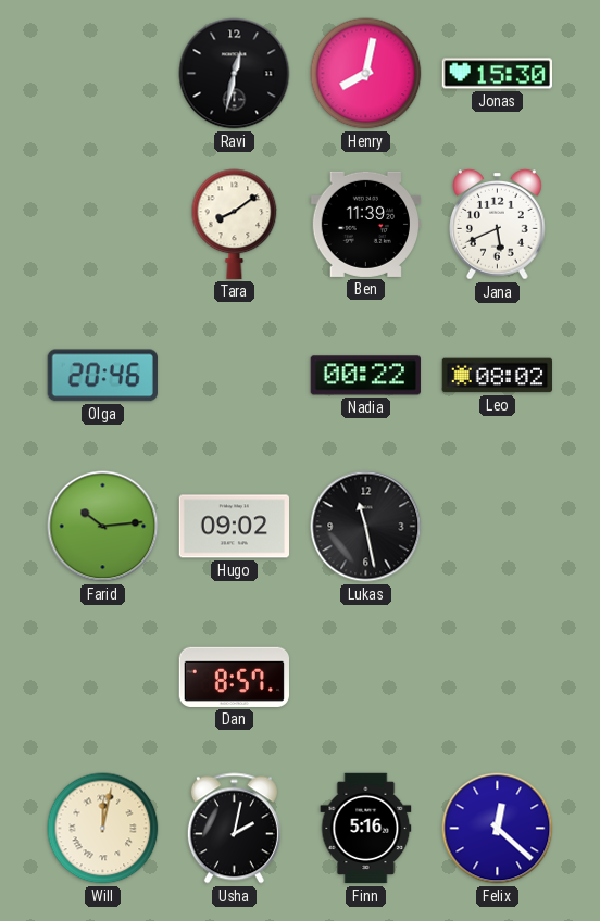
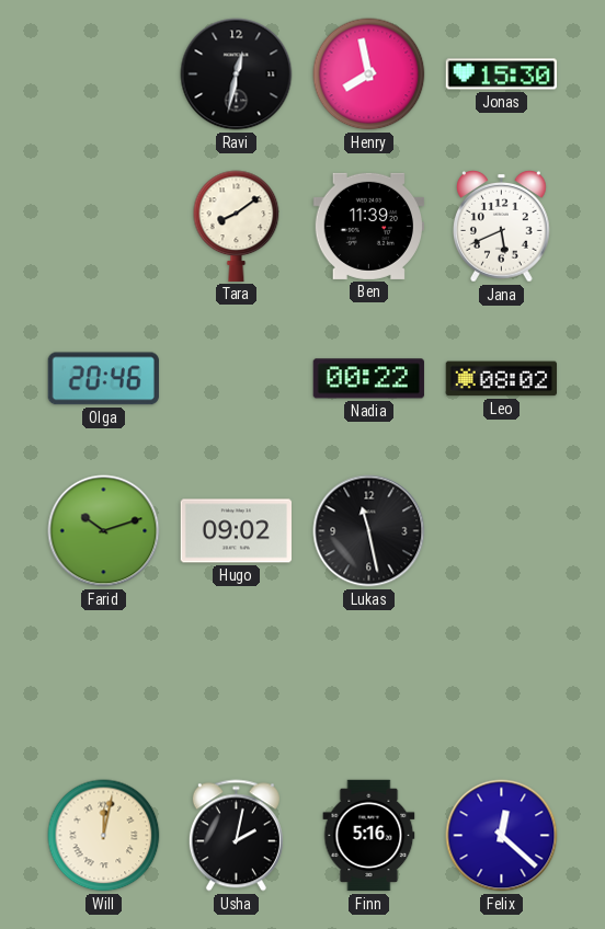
Henry: 8:02 -> 7:58
Farid: 10:14 -> 10:12
Dan: 8:57 -> none
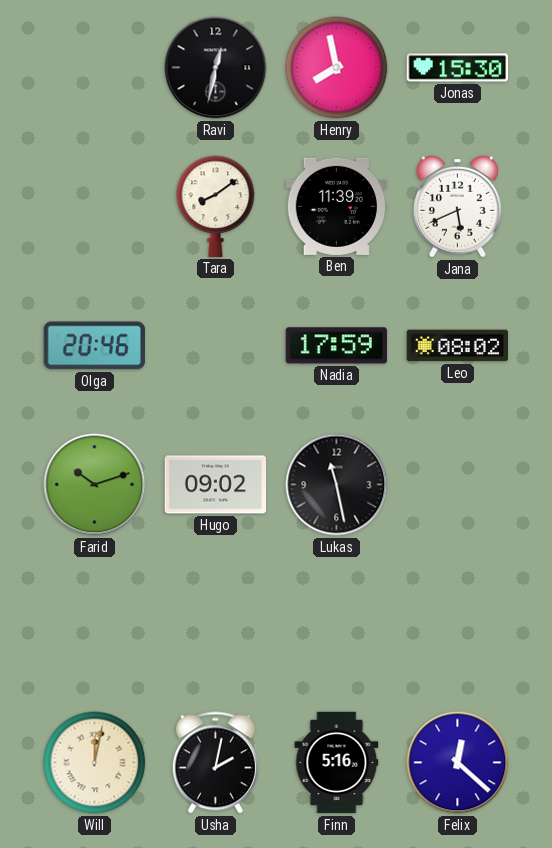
Nadia: 00:22 -> 17:59
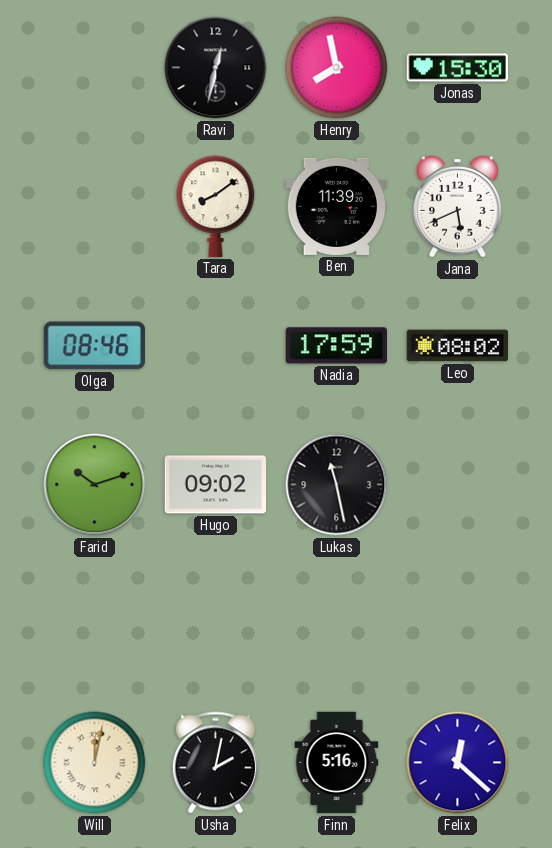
Olga: 20:46 -> 08:46
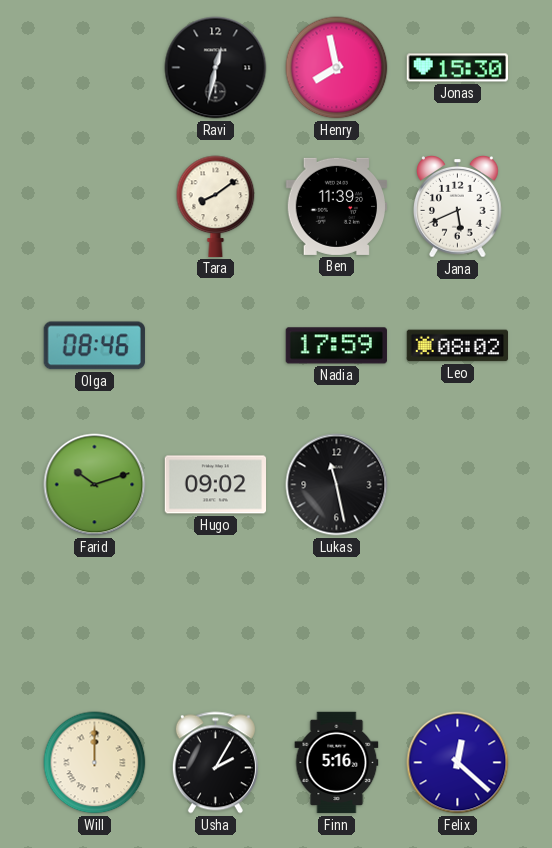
Will: 12:02 -> 12:00
Usha: 2:02 -> 2:05
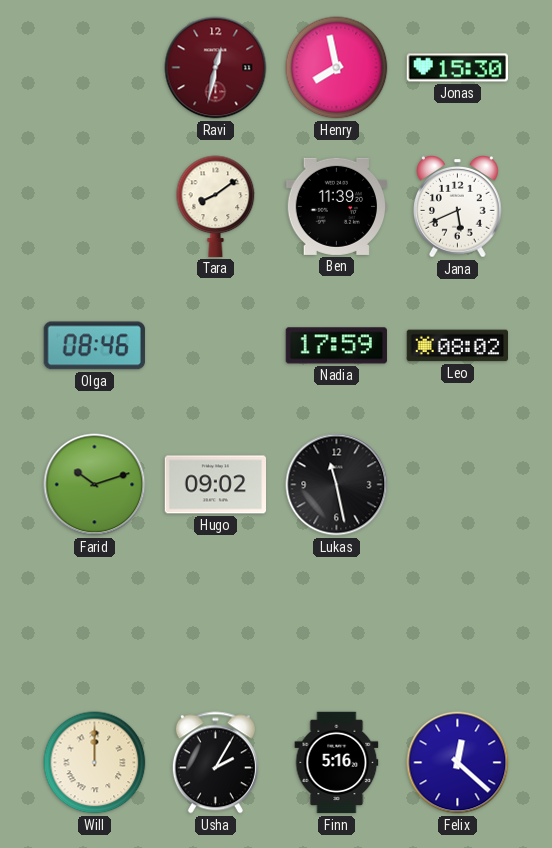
Ravi dial: black -> burgundy
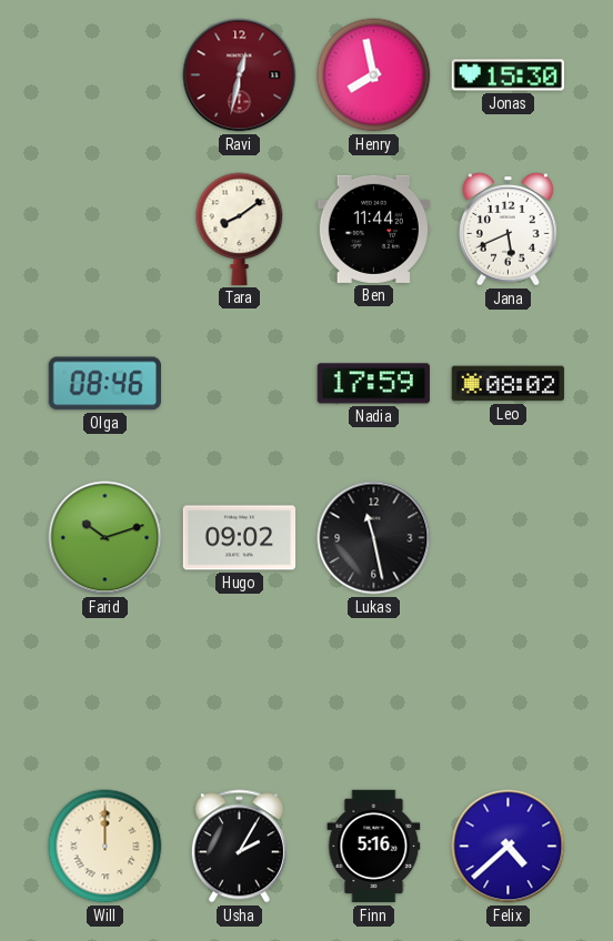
Ben: 11:39 -> 11:44
Felix: 12:22 -> 4:38
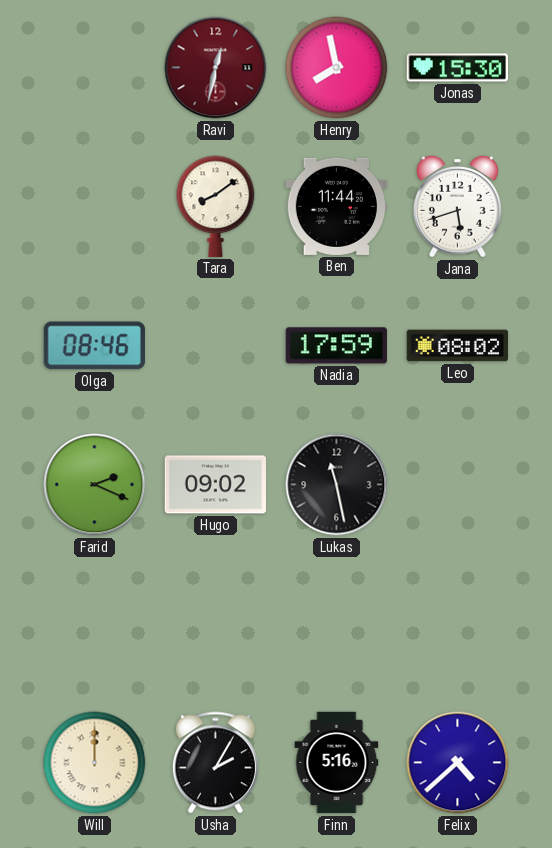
Jana: 5:41 -> 5:42
Farid: 10:12 -> 2:19
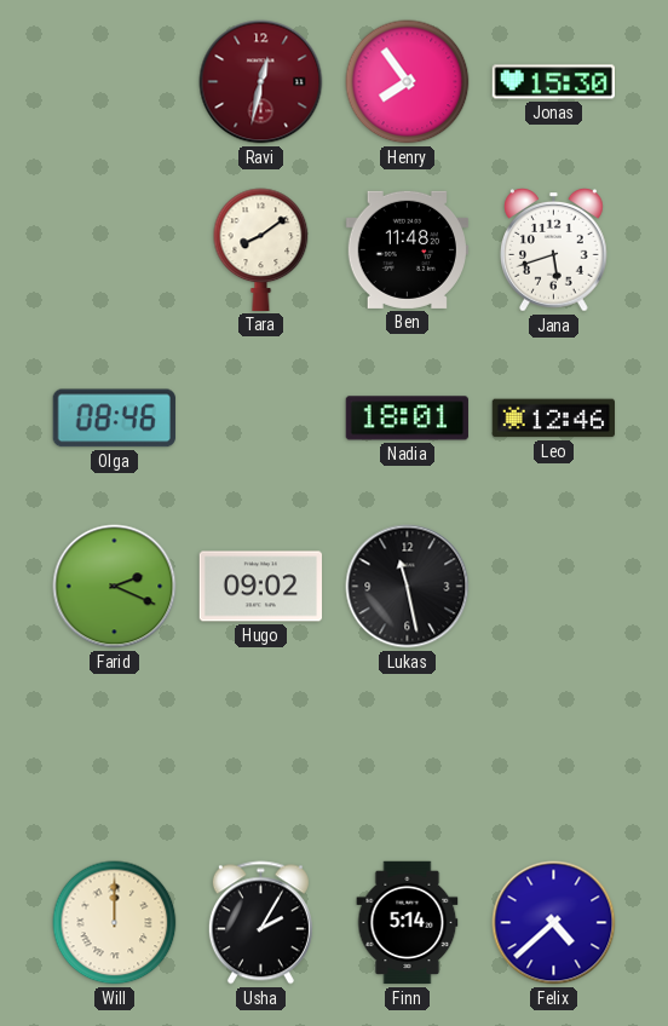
Henry: 7:58 -> 7:54
Ben: 11:44 -> 11:48
Nadia: 17:59 -> 18:01
Leo: 08:02 -> 12:46
Finn: 5:16 -> 5:14
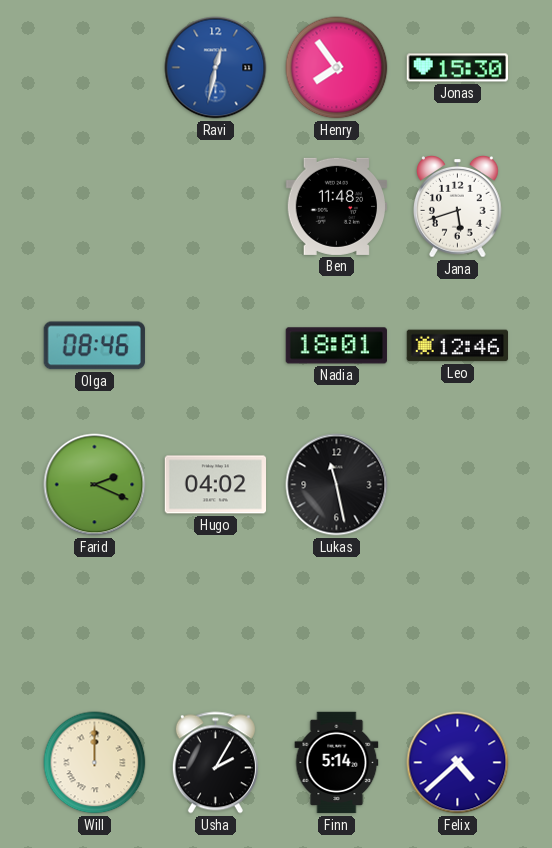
Ravi dial: burgundy -> blue
Tara: 8:09 -> none
Hugo: 09:02 -> 04:02
